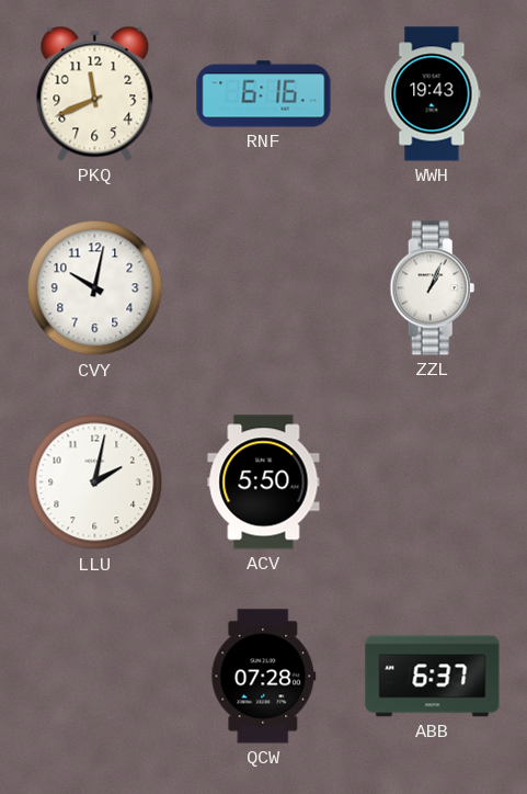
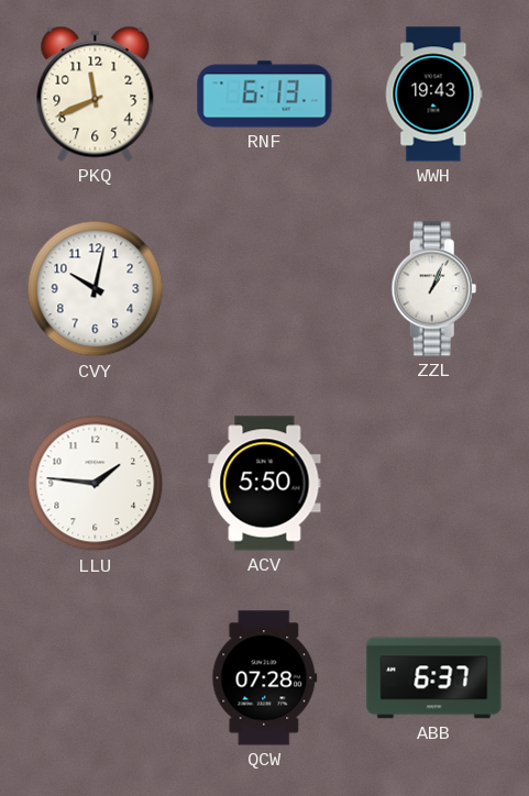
RNF: 6:16 -> 6:13
LLU: 2:02 -> 1:46
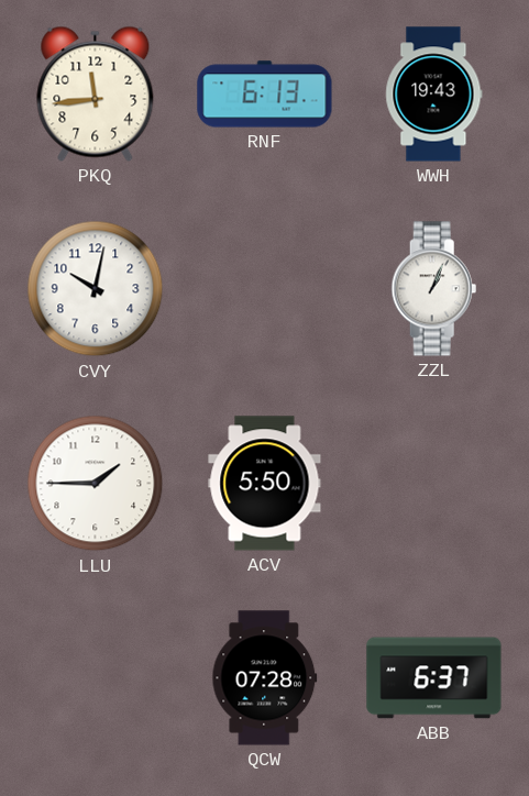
PKQ: 11:41 -> 11:44
LLU: 1:46 -> 1:45
